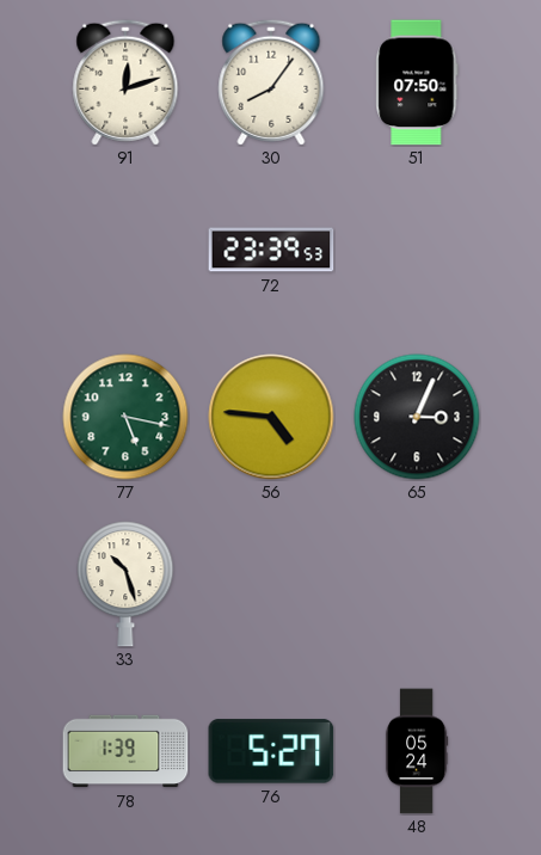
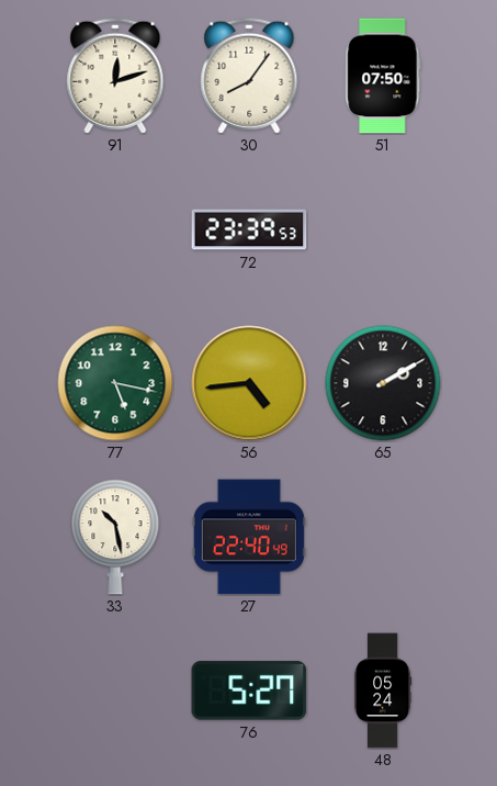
56: 4:46 -> 4:44
65: 3:04 -> 2:10
33: 10:27 -> 10:28
27: none -> 22:40
78: 1:39 -> none
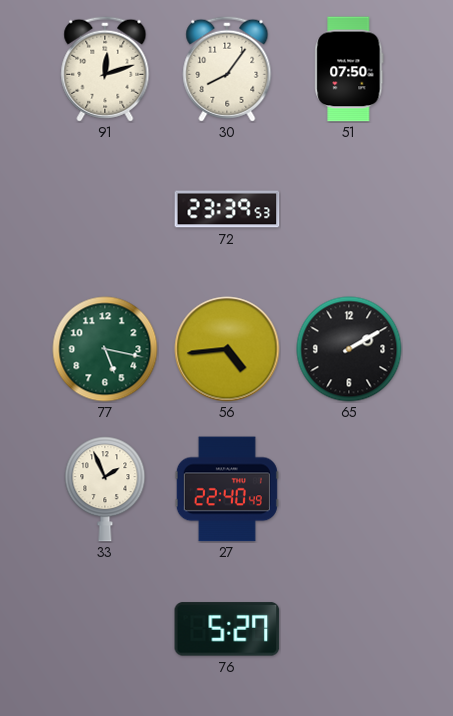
33: 10:28 -> 1:56
48: 05:24 -> none
